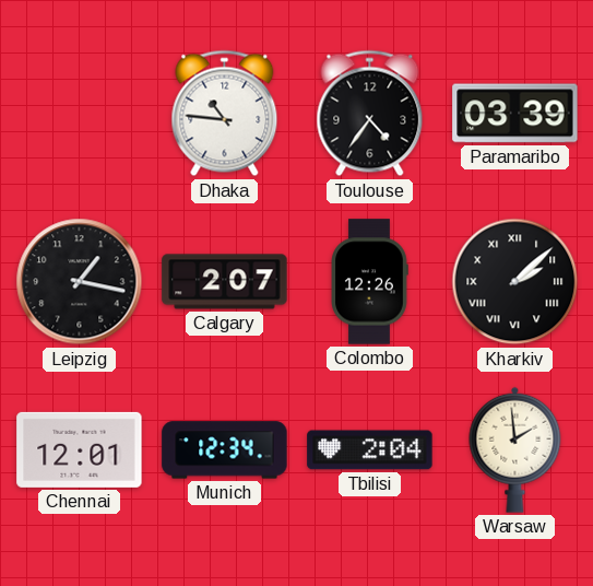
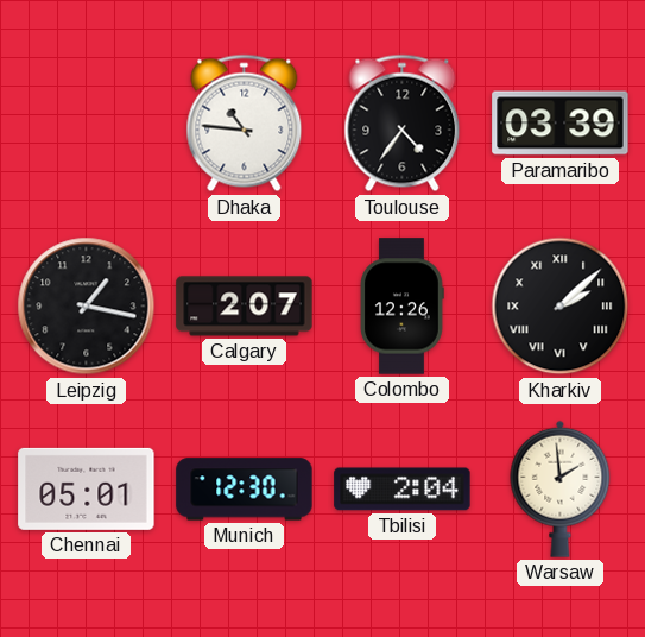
Chennai: 12:01 -> 05:01
Munich: 12:34 -> 12:30
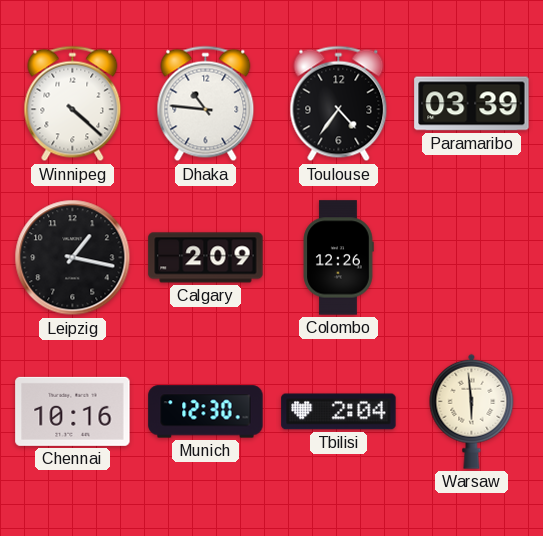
Winnipeg: none -> 4:22
Calgary: 2:07 -> 2:09
Kharkiv: 2:08 -> none
Chennai: 05:01 -> 10:16
Warsaw: 1:59 -> 5:59
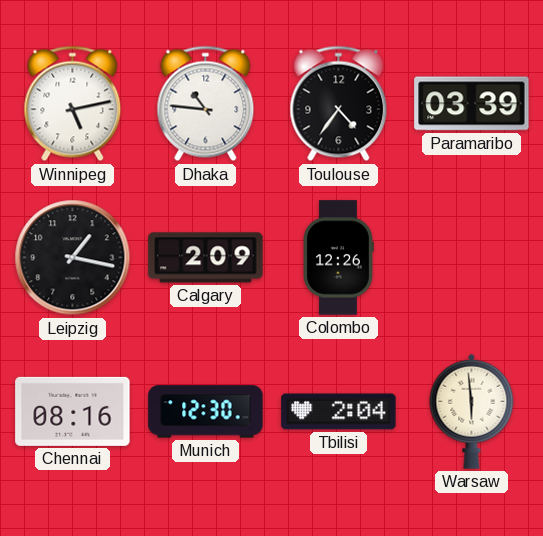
Winnipeg: 4:22 -> 5:13
Chennai: 10:16 -> 08:16
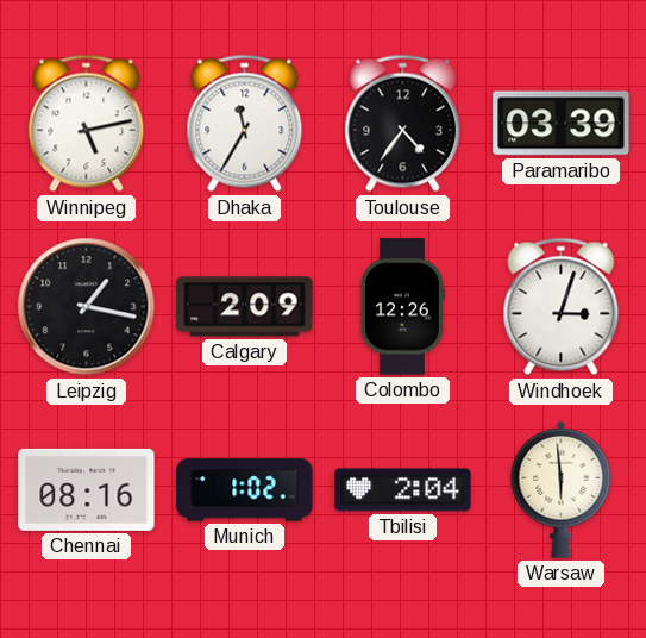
Dhaka: 10:46 -> 11:35
Windhoek: none -> 3:03
Munich: 12:30 -> 1:02
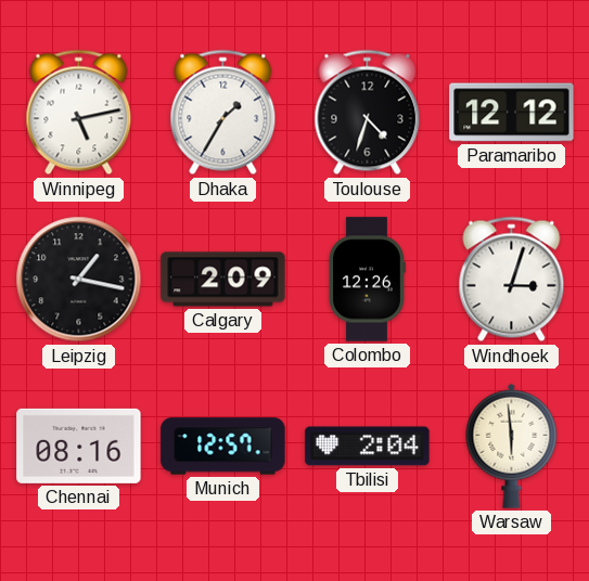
Dhaka: 11:35 -> 1:35
Toulouse: 4:36 -> 4:33
Paramaribo: 03:39 -> 12:12
Munich: 1:02 -> 12:57
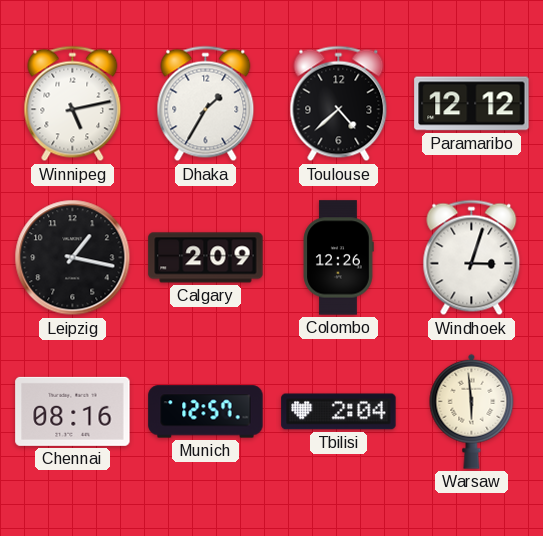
Toulouse: 4:33 -> 4:38
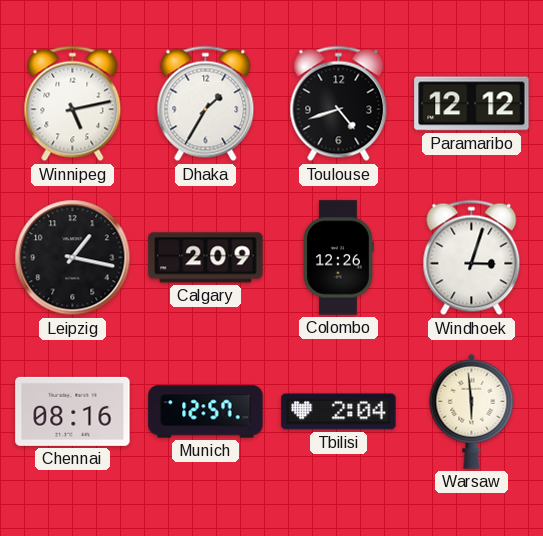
Toulouse: 4:38 -> 4:42
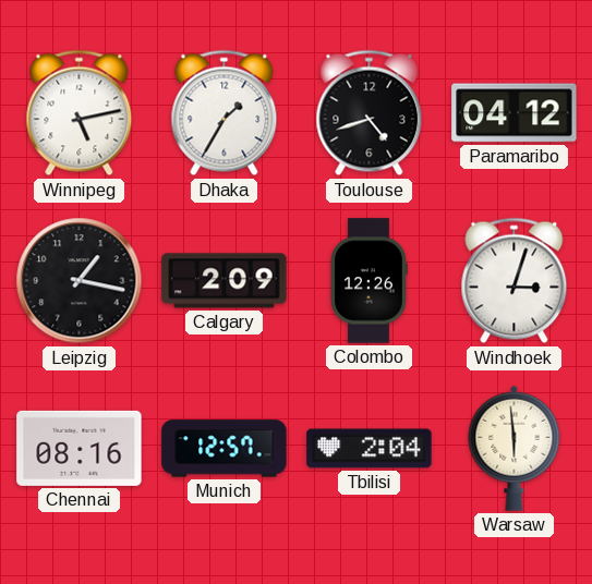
Paramaribo: 12:12 -> 04:12
